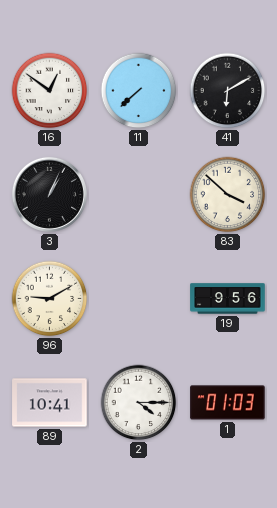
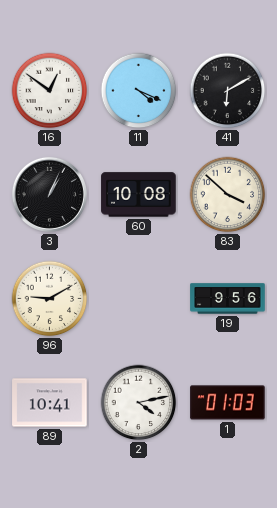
11: 7:38 -> 4:19
60: none -> 10:08
2: 4:15 -> 4:13
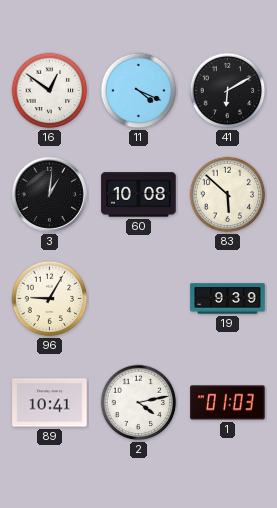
3: 1:04 -> 1:01
83: 3:52 -> 5:52
96: 9:10 -> 9:05
19: 9:56 -> 9:39
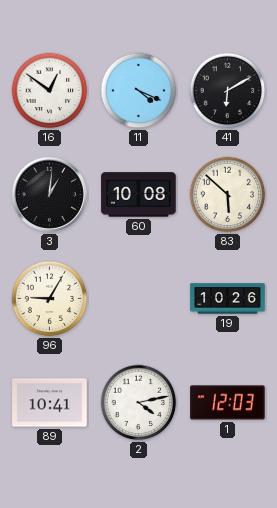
19: 9:39 -> 10:26
1: 01:03 -> 12:03
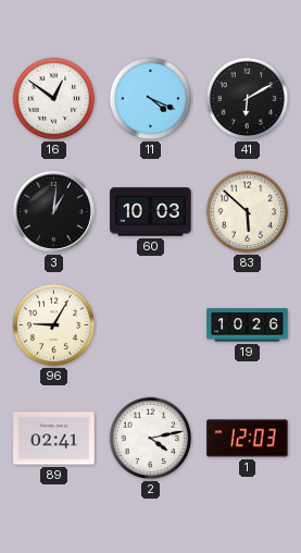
60: 10:08 -> 10:03
89: 10:41 -> 02:41
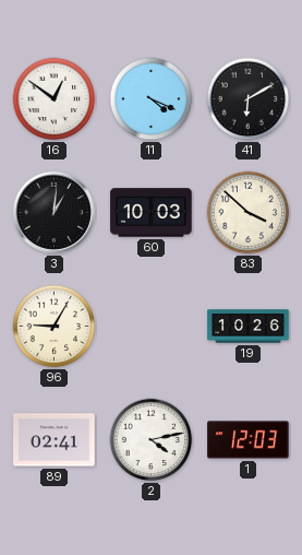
83: 5:52 -> 3:52
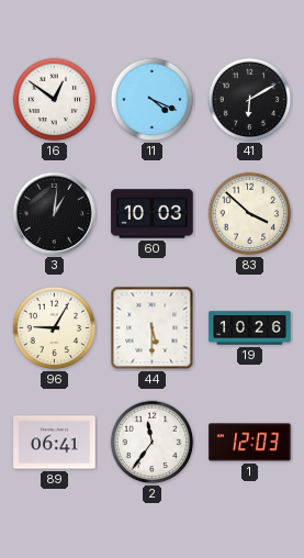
44: none -> 5:30
89: 02:41 -> 06:41
2: 4:13 -> 11:36
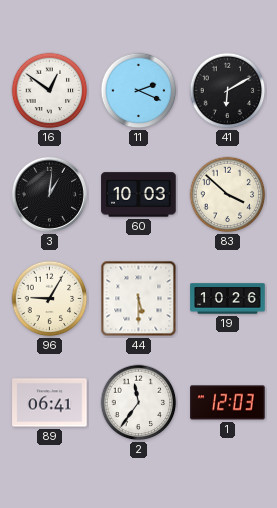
11: 4:19 -> 2:19
